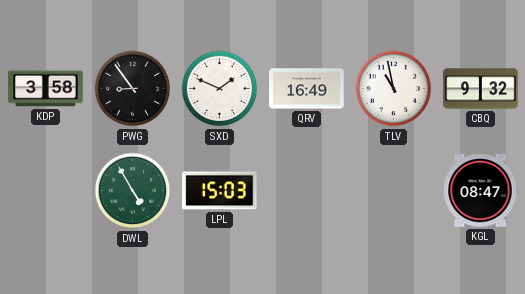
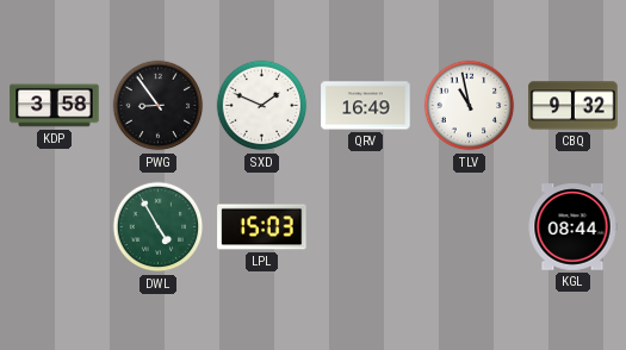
KGL: 08:47 -> 08:44
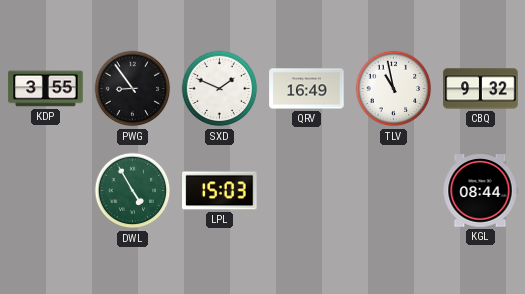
KDP: 3:58 -> 3:55
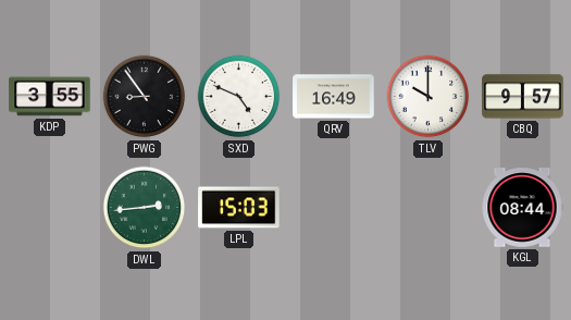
SXD: 1:49 -> 4:49
TLV: 10:58 -> 10:00
CBQ: 9:32 -> 9:57
DWL: 4:55 -> 2:44
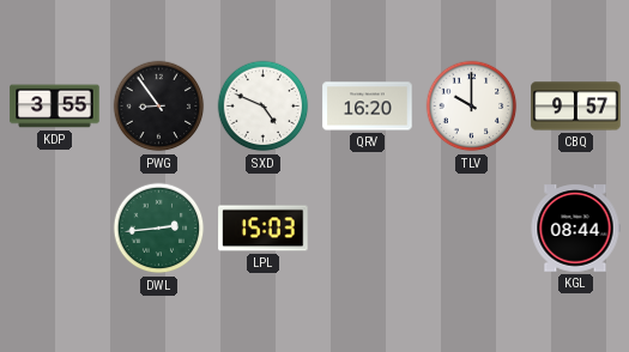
QRV: 16:49 -> 16:20
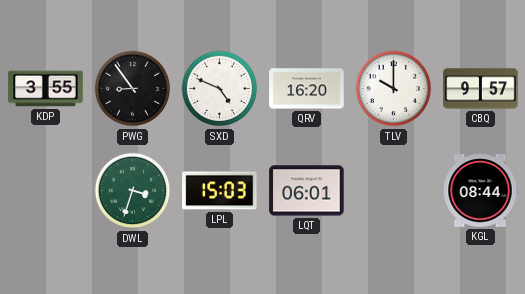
DWL: 2:44 -> 3:33
LQT: none -> 06:01
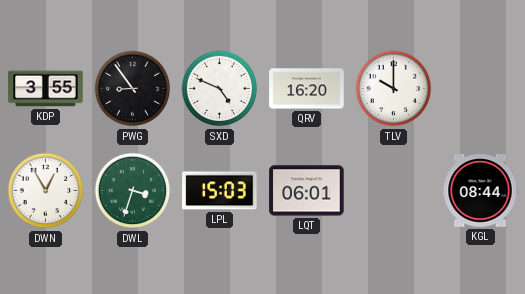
CBQ: 9:57 -> none
DWN: none -> 12:55
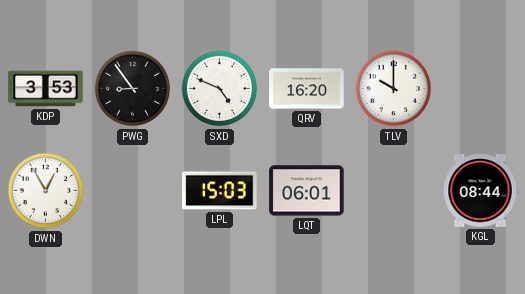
KDP: 3:55 -> 3:53
DWL: 3:33 -> none
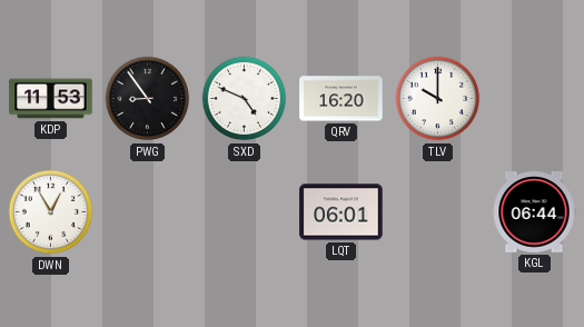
KDP: 3:53 -> 11:53
LPL: 15:03 -> none
KGL: 08:44 -> 06:44
